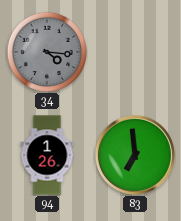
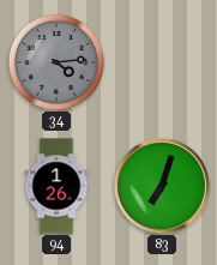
34: 4:16 -> 4:14
83: 6:59 -> 7:03
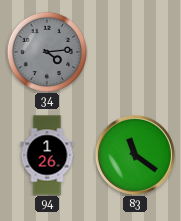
83: 7:03 -> 11:21
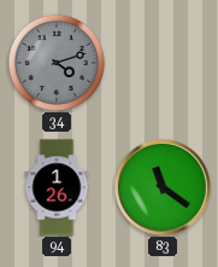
34: 4:14 -> 4:12
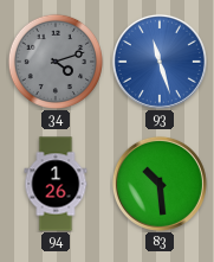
93: none -> 11:27
83: 11:21 -> 10:29
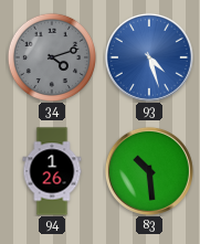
93: 11:27 -> 4:27
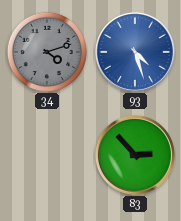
94: 1:26 -> none
83: 10:29 -> 2:53
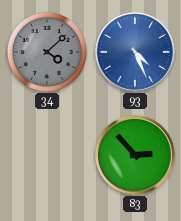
34: 4:12 -> 4:08
93: 4:27 -> 4:26
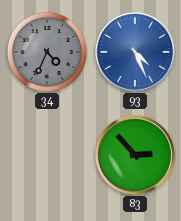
34: 4:08 -> 4:34
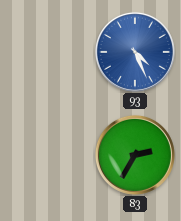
34: 4:34 -> none
83: 2:53 -> 2:35
